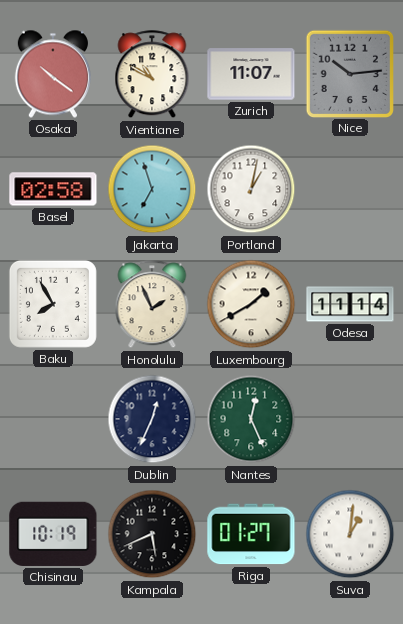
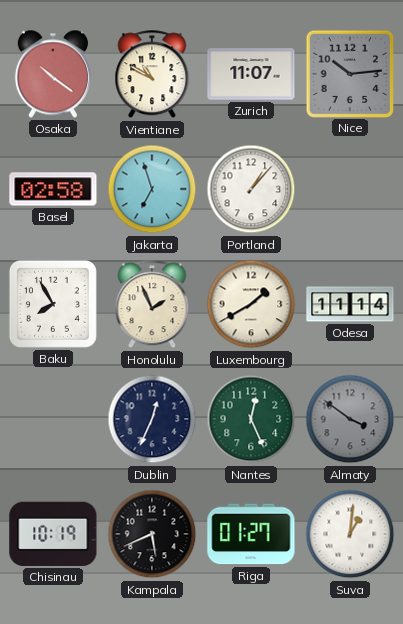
Portland: 1:02 -> 1:07
Almaty: none -> 3:51
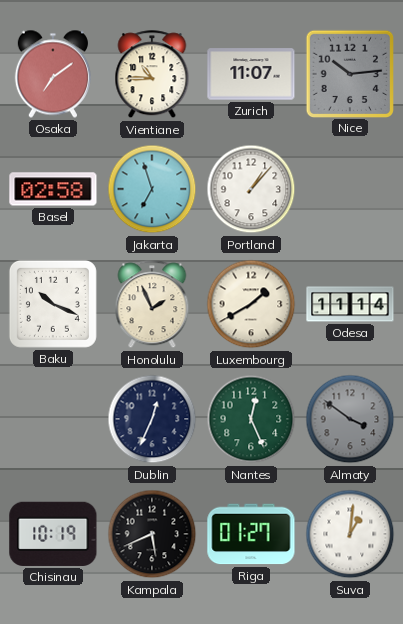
Osaka: 10:21 -> 7:09
Vientiane: 10:50 -> 10:45
Baku: 7:55 -> 10:19
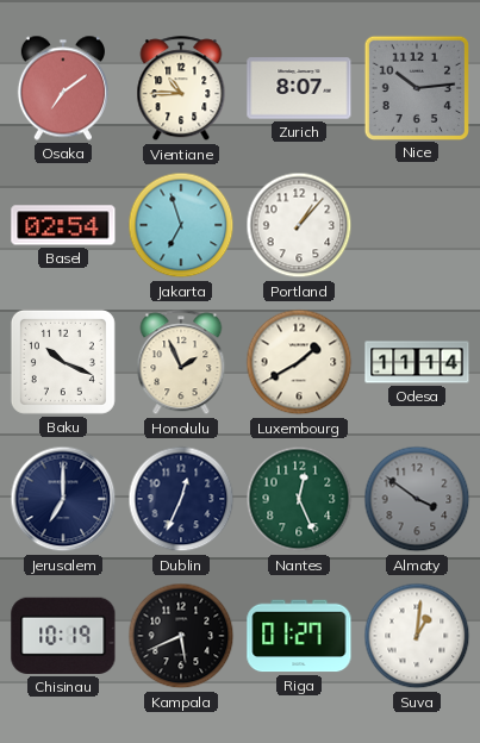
Zurich: 11:07 -> 8:07
Basel: 02:58 -> 02:54
Jerusalem: none -> 7:00
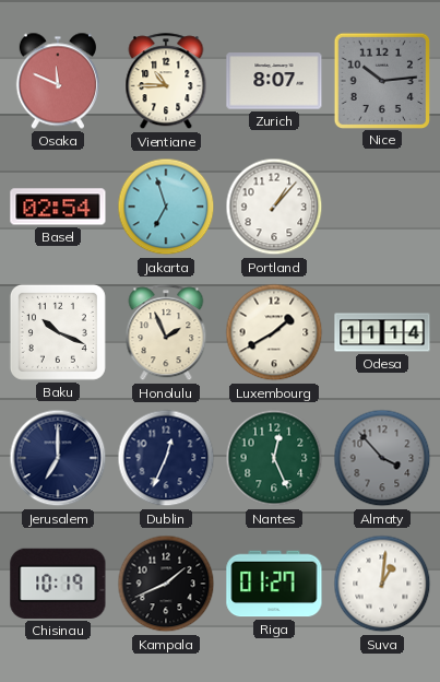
Osaka: 7:09 -> 11:49
Almaty: 3:51 -> 3:53
Kampala: 5:41 -> 1:41
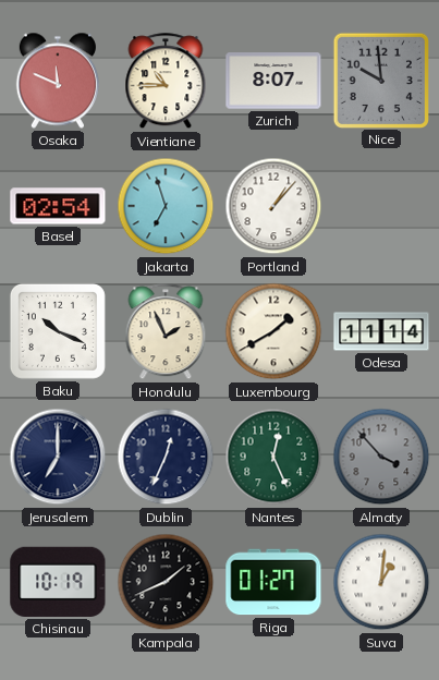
Nice: 10:14 -> 9:59
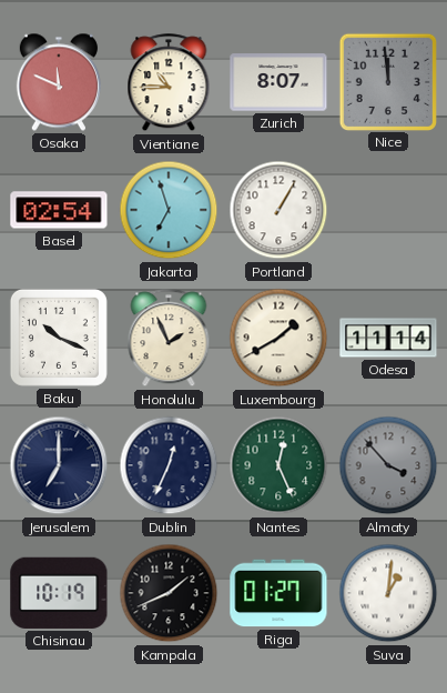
Nice: 9:59 -> 11:59
Portland: 1:07 -> 1:05
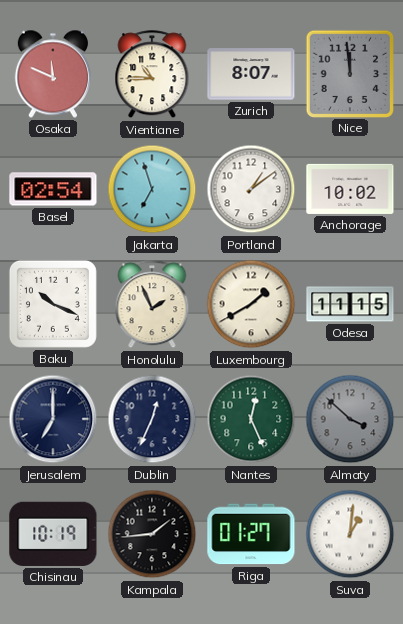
Portland: 1:05 -> 1:09
Anchorage: none -> 10:02
Odesa: 11:14 -> 11:15
Almaty: 3:53 -> 3:52
Kampala: 1:41 -> 1:44
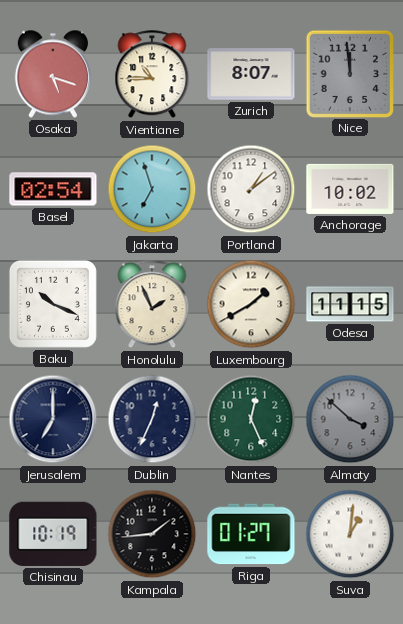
Osaka: 11:49 -> 5:18
